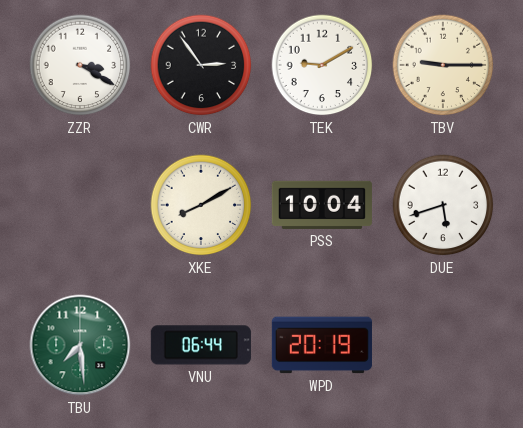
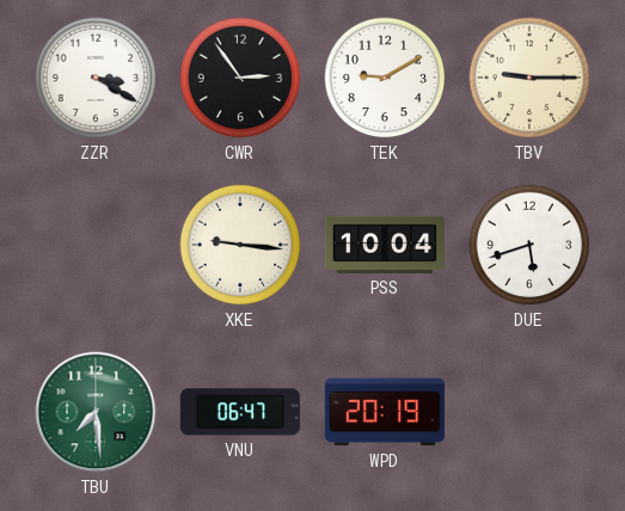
XKE: 8:10 -> 9:16
VNU: 06:44 -> 06:47
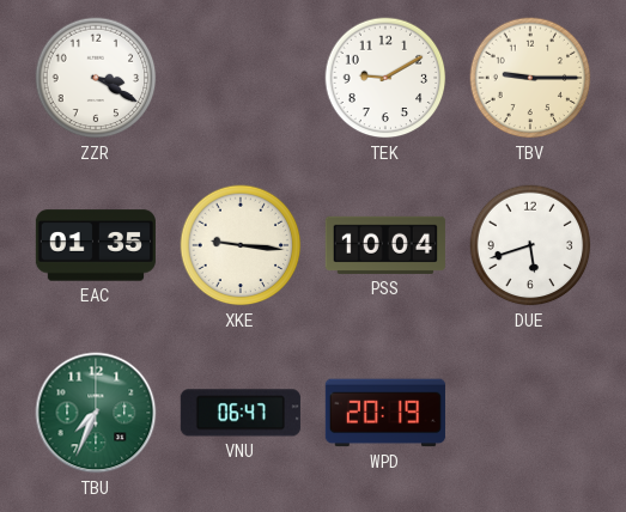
CWR: 2:54 -> none
EAC: none -> 01:35
TBU: 7:29 -> 7:34
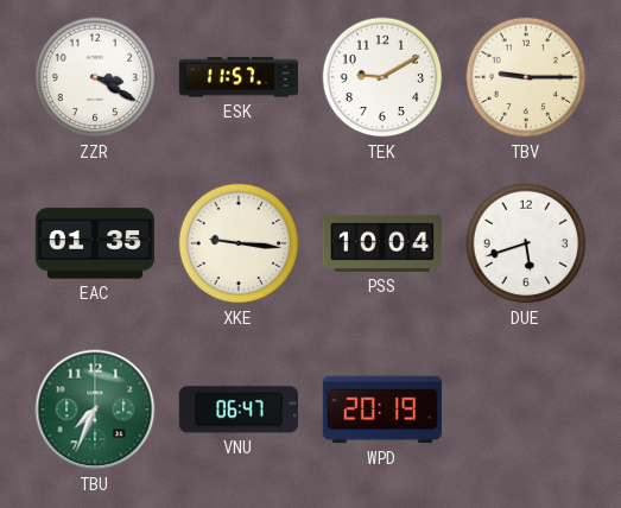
ESK: none -> 11:57
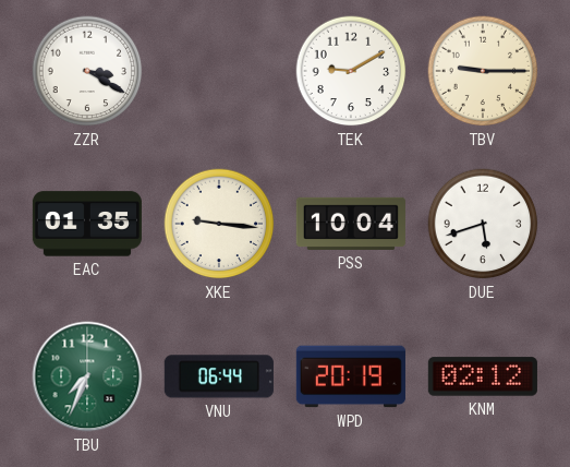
ESK: 11:57 -> none
VNU: 06:47 -> 06:44
KNM: none -> 02:12
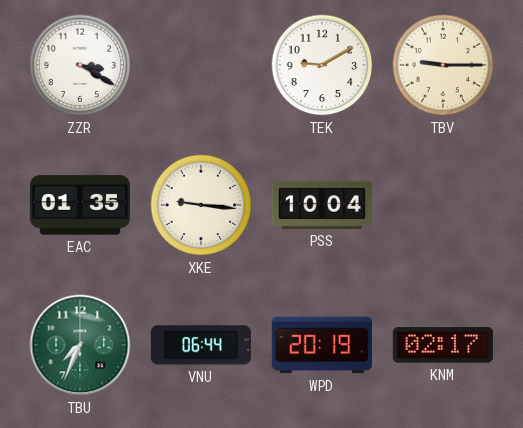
DUE: 5:42 -> none
KNM: 02:12 -> 02:17
